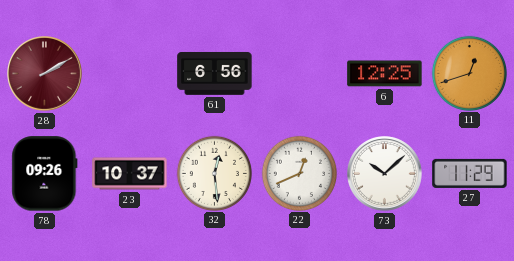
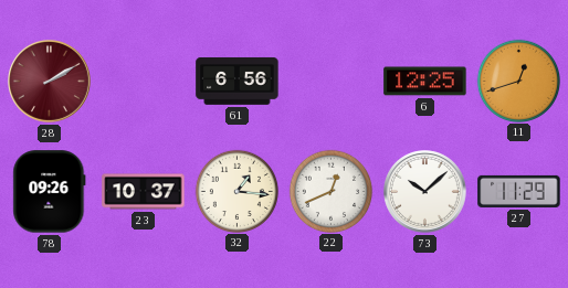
32: 12:29 -> 1:16
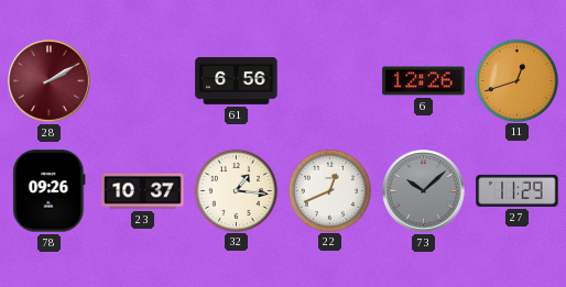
6: 12:25 -> 12:26
73 dial: white -> grey
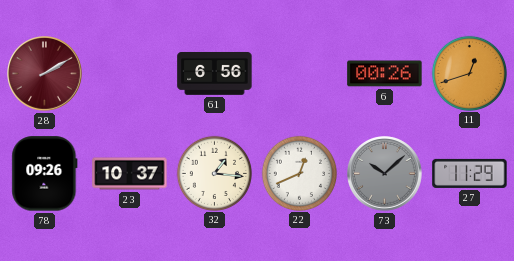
6: 12:26 -> 00:26
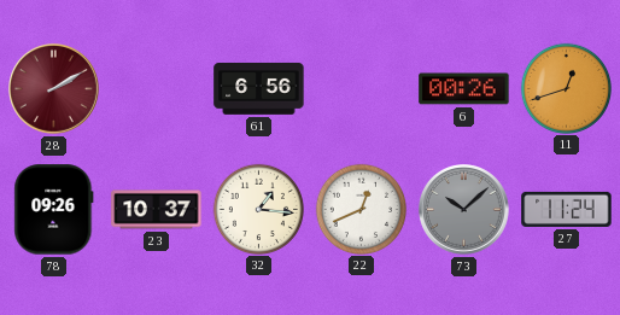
27: 11:29 -> 11:24
